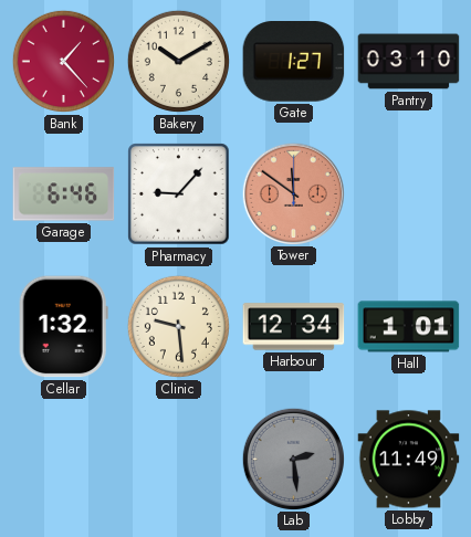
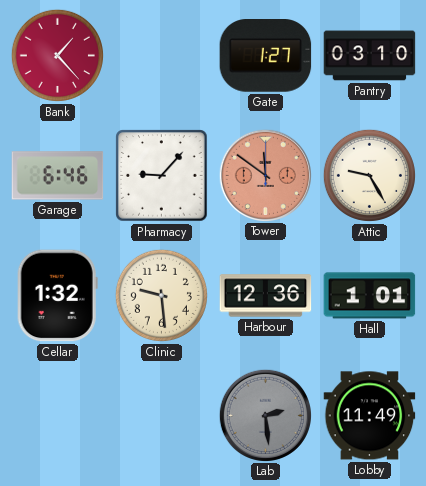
Bakery: 10:10 -> none
Attic: none -> 9:25
Harbour: 12:34 -> 12:36
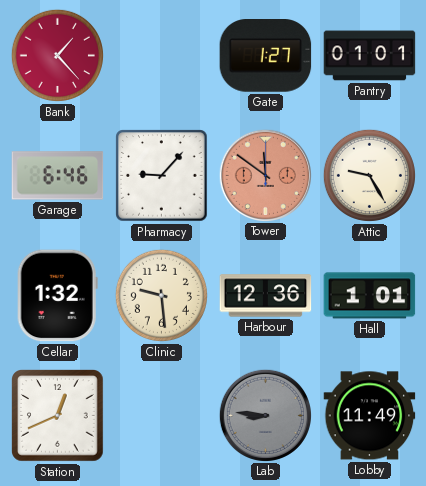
Pantry: 03:10 -> 01:01
Station: none -> 12:41
Lab: 2:29 -> 8:46
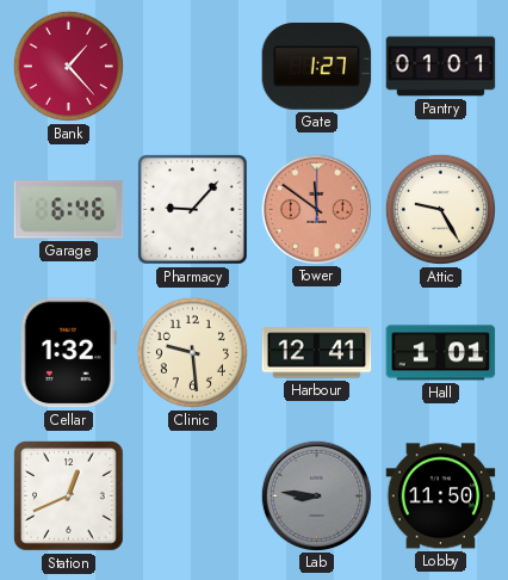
Harbour: 12:36 -> 12:41
Lobby: 11:49 -> 11:50
